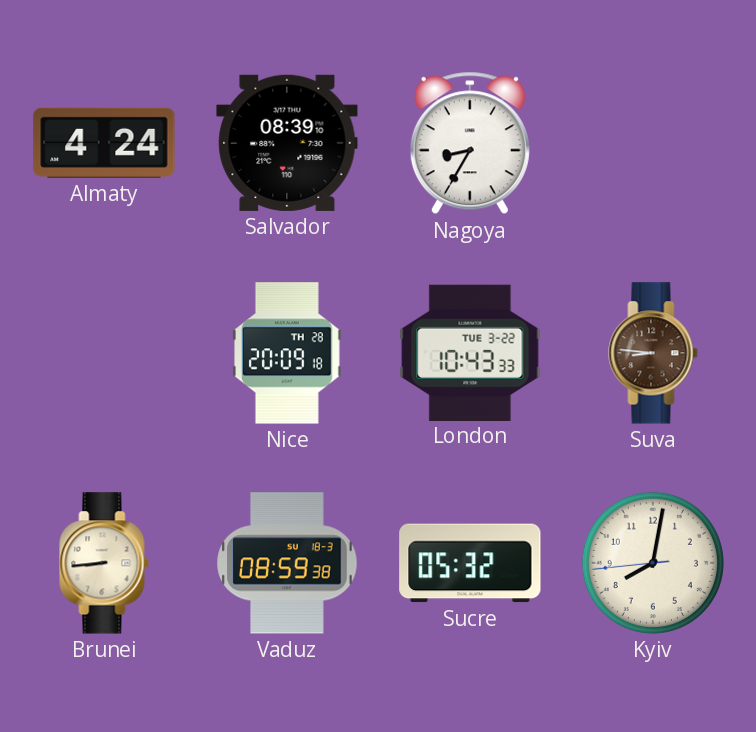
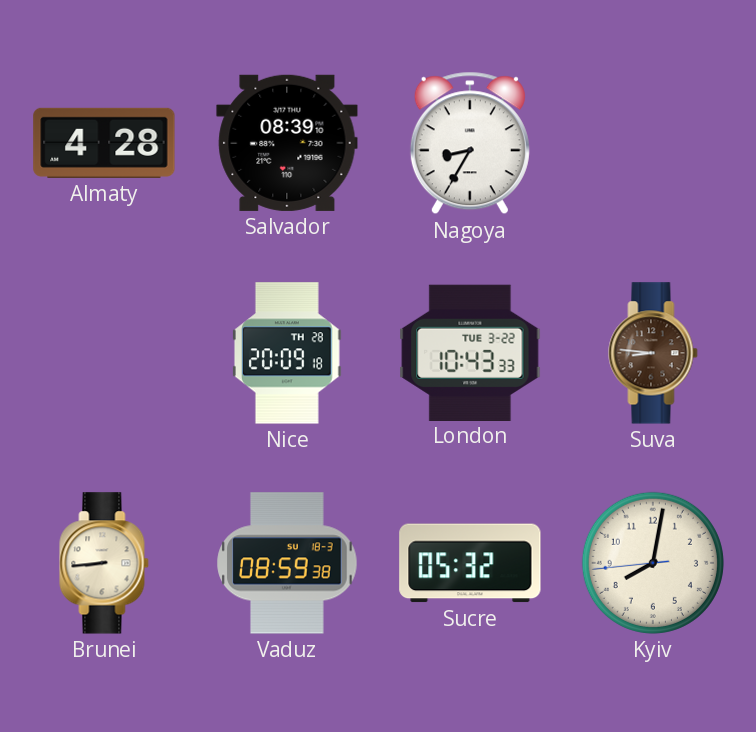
Almaty: 4:24 -> 4:28
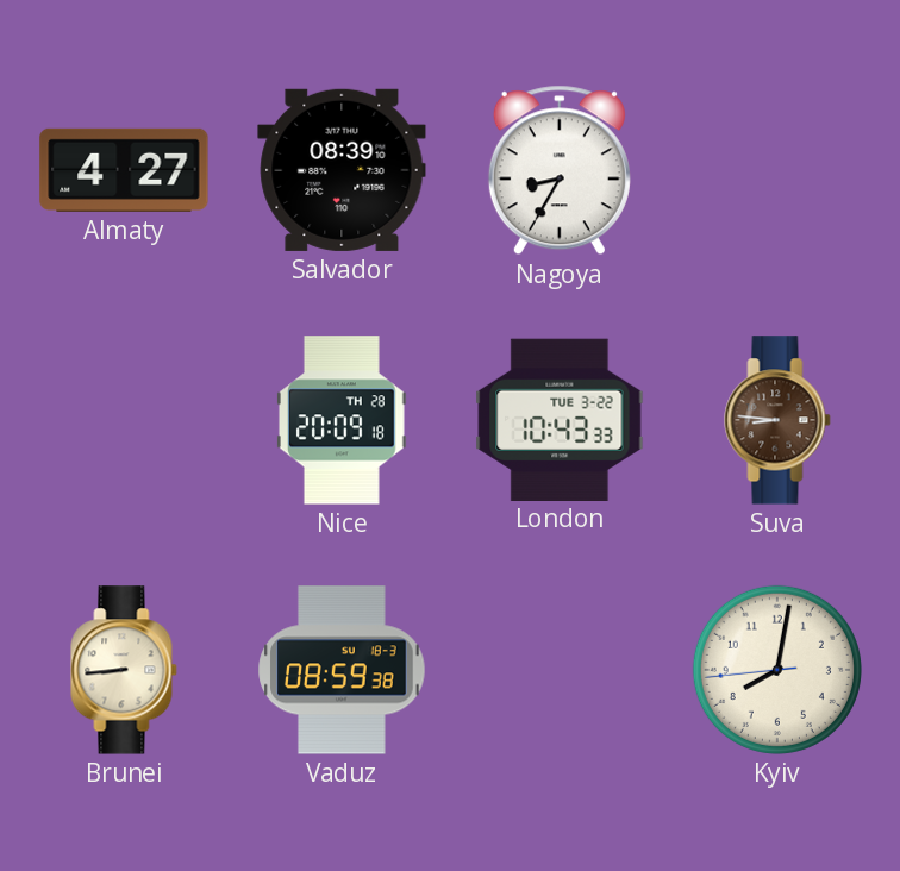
Almaty: 4:28 -> 4:27
Sucre: 05:32 -> none
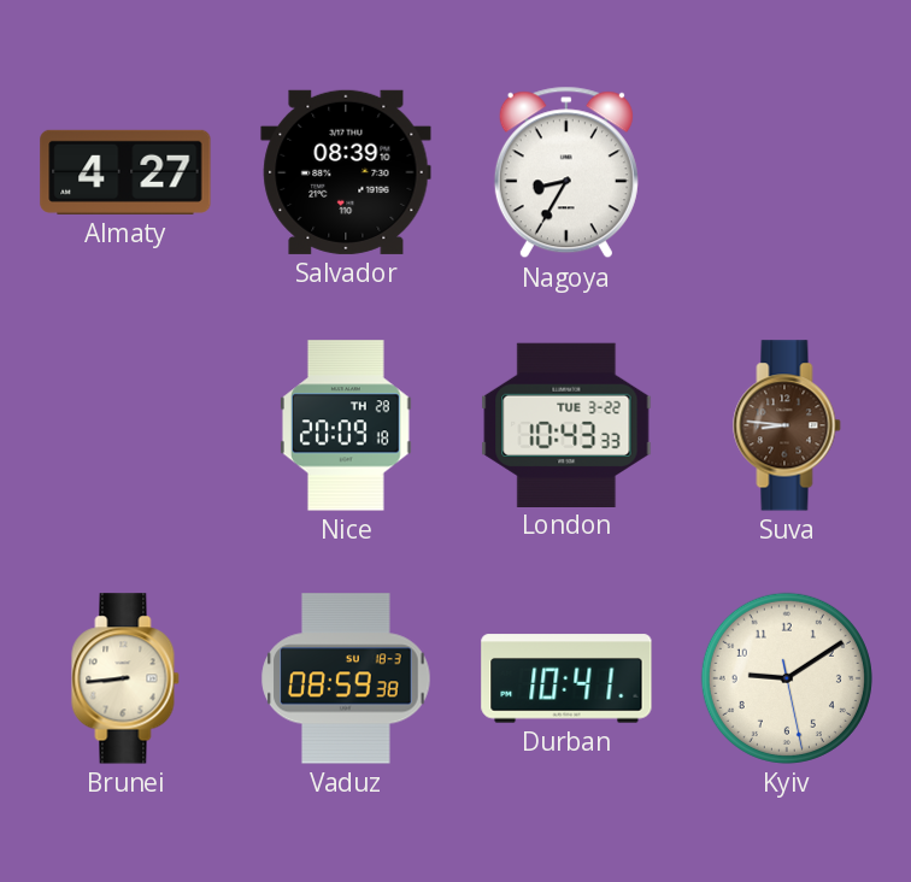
Durban: none -> 10:41
Kyiv: 8:01 -> 9:09
